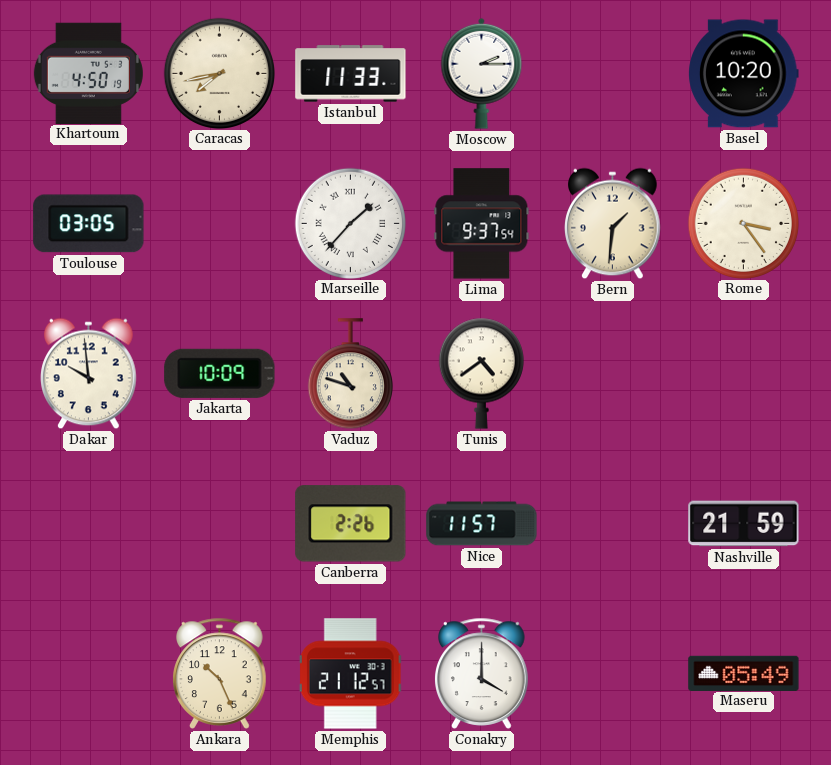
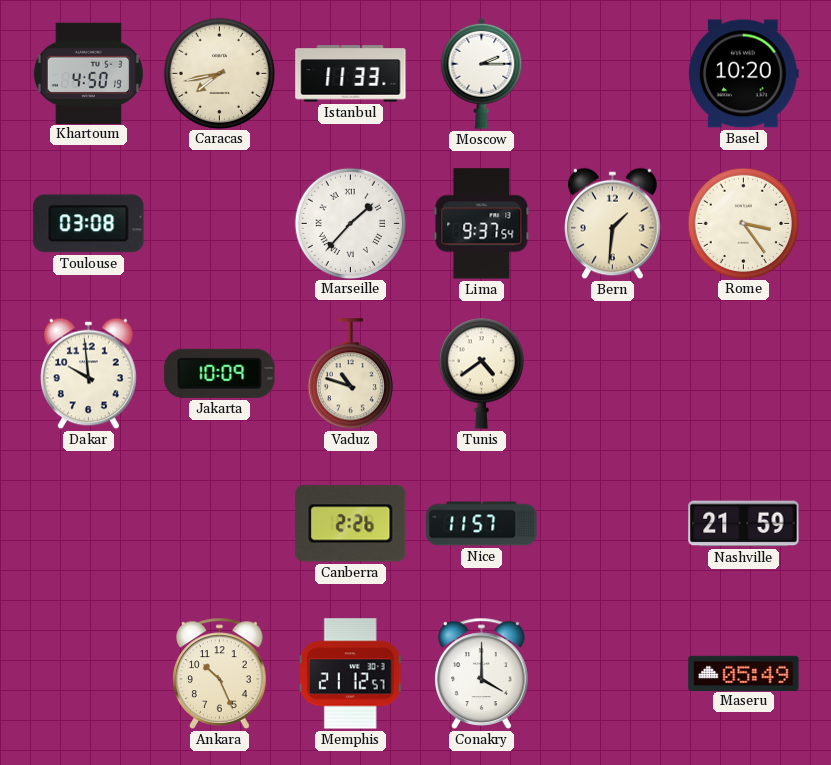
Toulouse: 03:05 -> 03:08
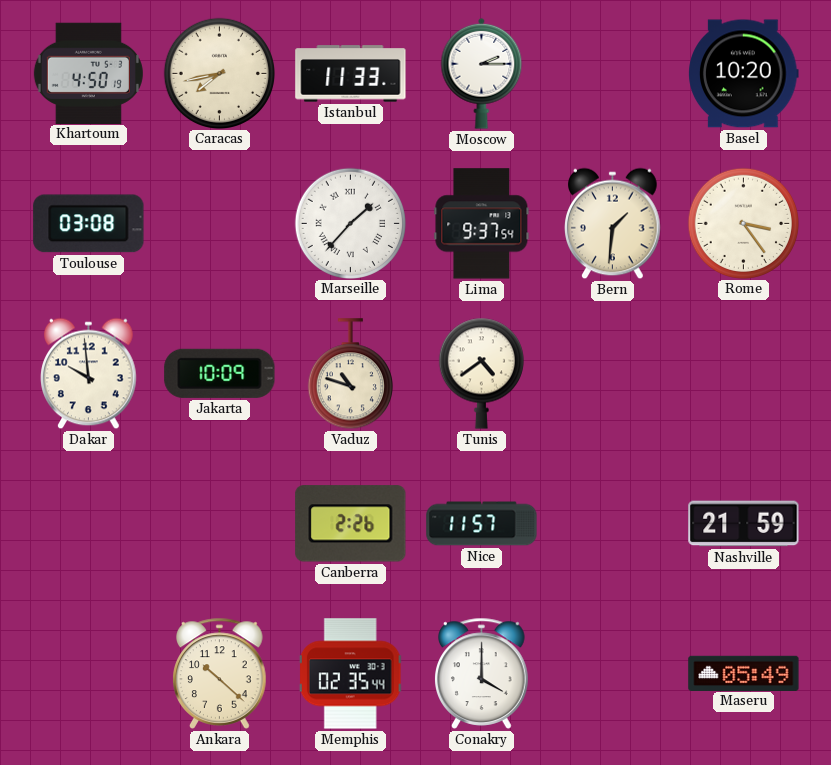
Ankara: 10:26 -> 10:22
Memphis: 21:12 -> 02:35
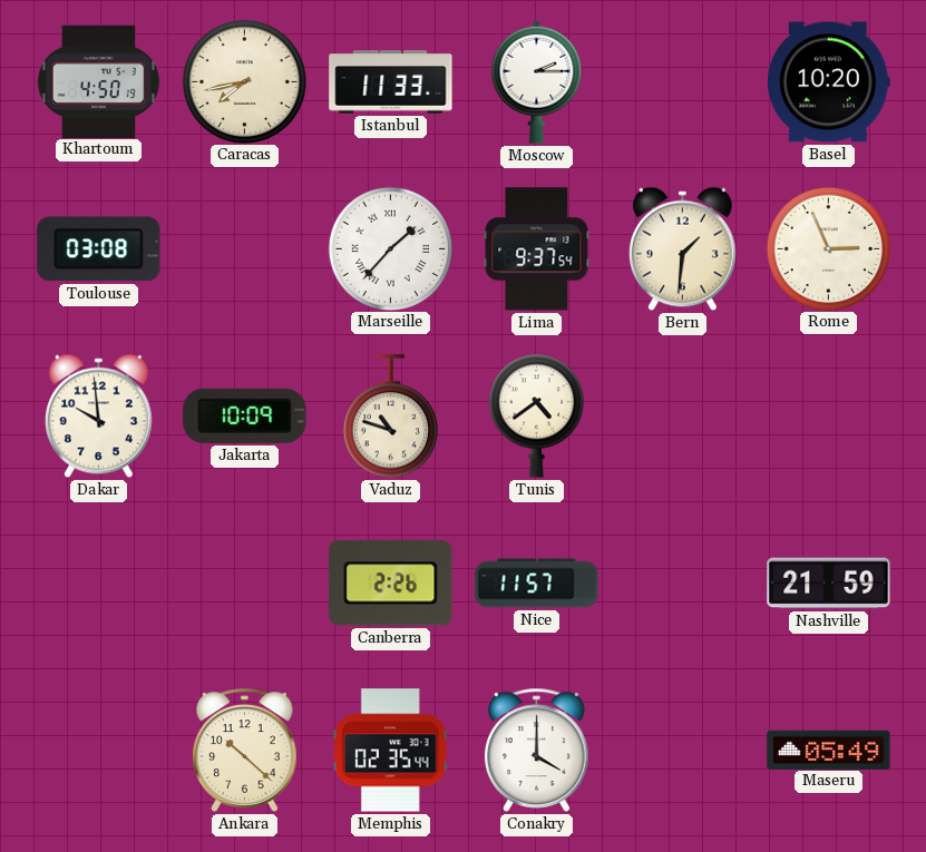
Rome: 3:24 -> 2:56
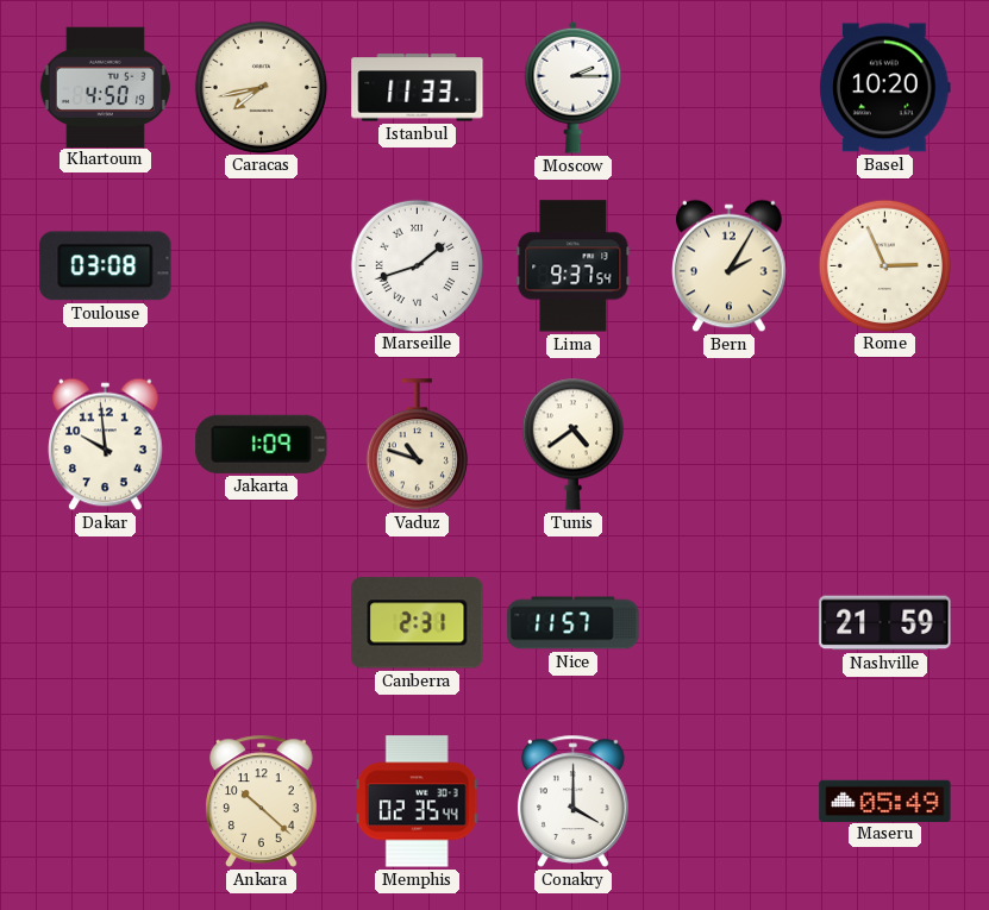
Marseille: 1:37 -> 1:42
Bern: 1:31 -> 2:05
Jakarta: 10:09 -> 1:09
Canberra: 2:26 -> 2:31
